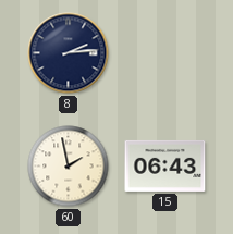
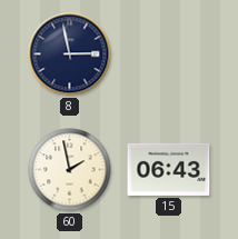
8: 2:14 -> 2:58
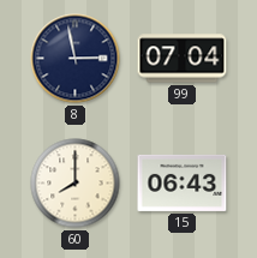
99: none -> 07:04
60: 1:58 -> 8:00
